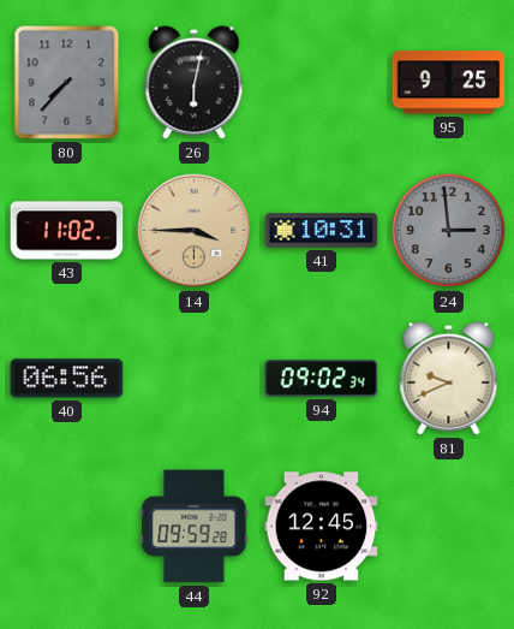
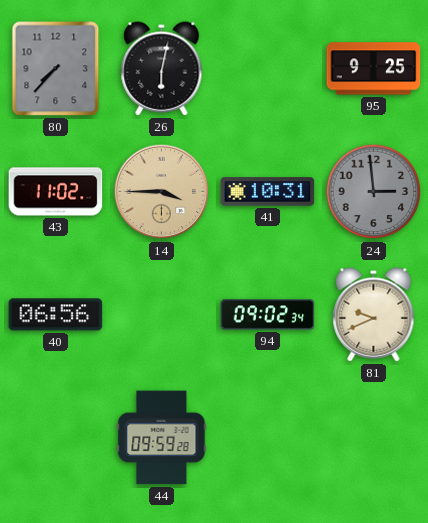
92: 12:45 -> none
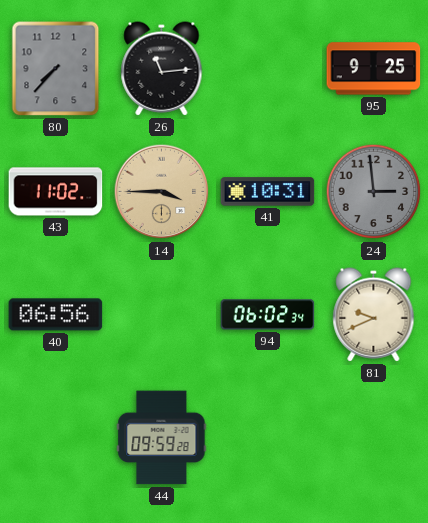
26: 6:02 -> 11:14
94: 09:02 -> 06:02
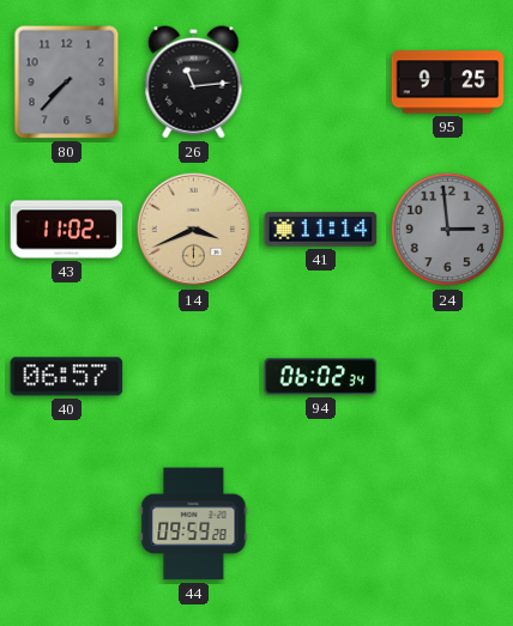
14: 3:45 -> 3:41
41: 10:31 -> 11:14
40: 06:56 -> 06:57
81: 9:41 -> none
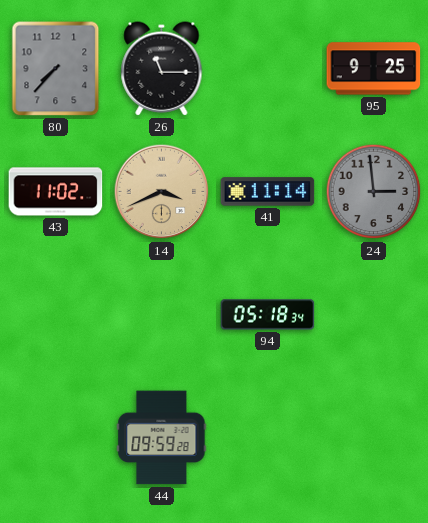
26: 11:14 -> 11:15
40: 06:57 -> none
94: 06:02 -> 05:18
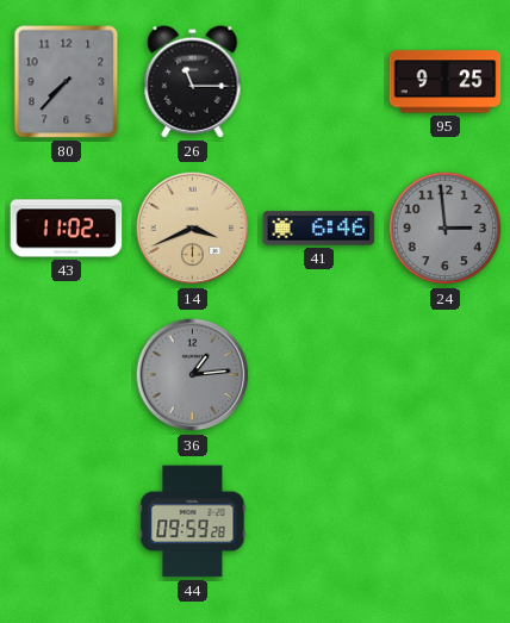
41: 11:14 -> 6:46
36: none -> 1:14
94: 05:18 -> none
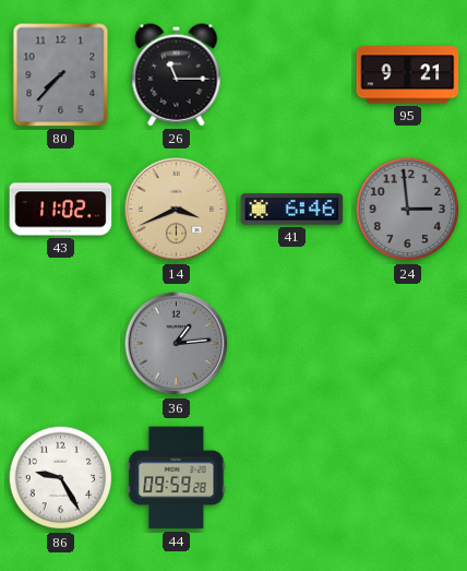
95: 9:25 -> 9:21
86: none -> 9:25
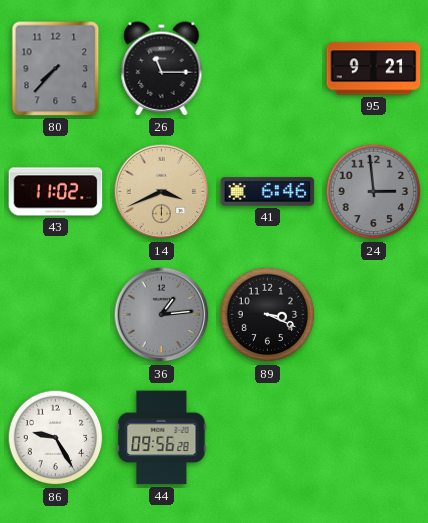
89: none -> 3:19
44: 09:59 -> 09:56
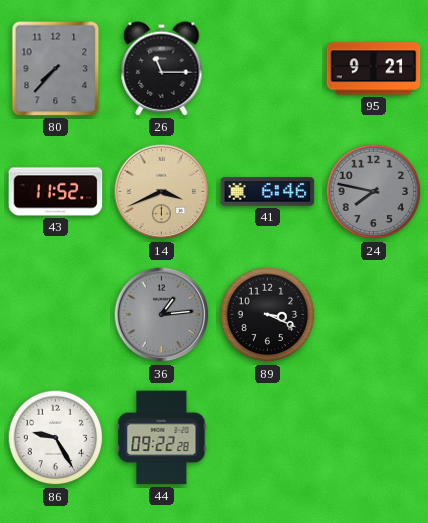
43: 11:02 -> 11:52
24: 2:59 -> 7:47
44: 09:56 -> 09:22
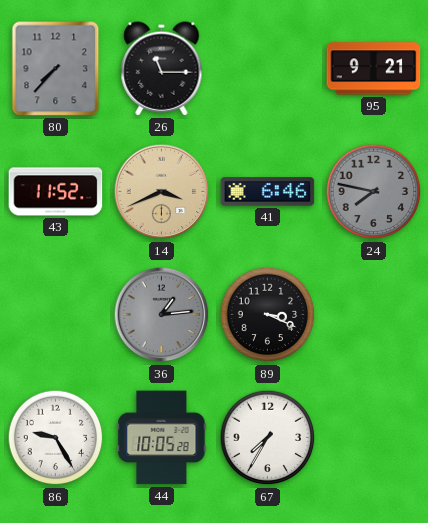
44: 09:22 -> 10:05
67: none -> 7:35
